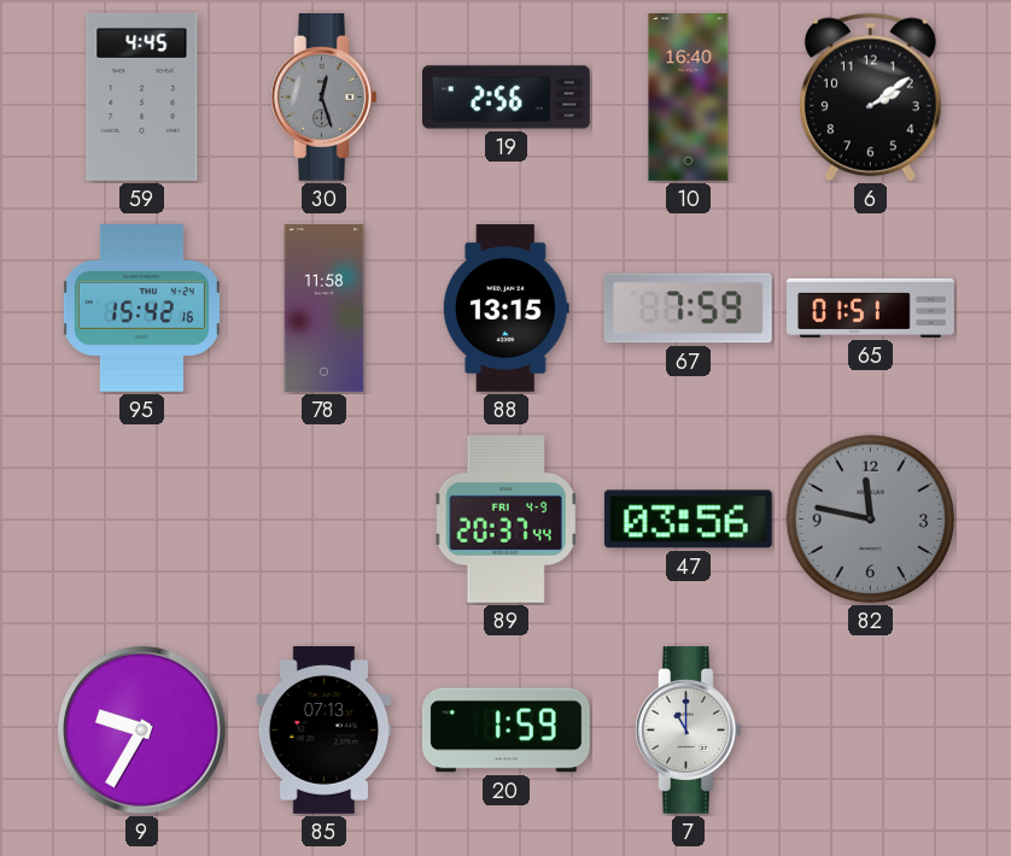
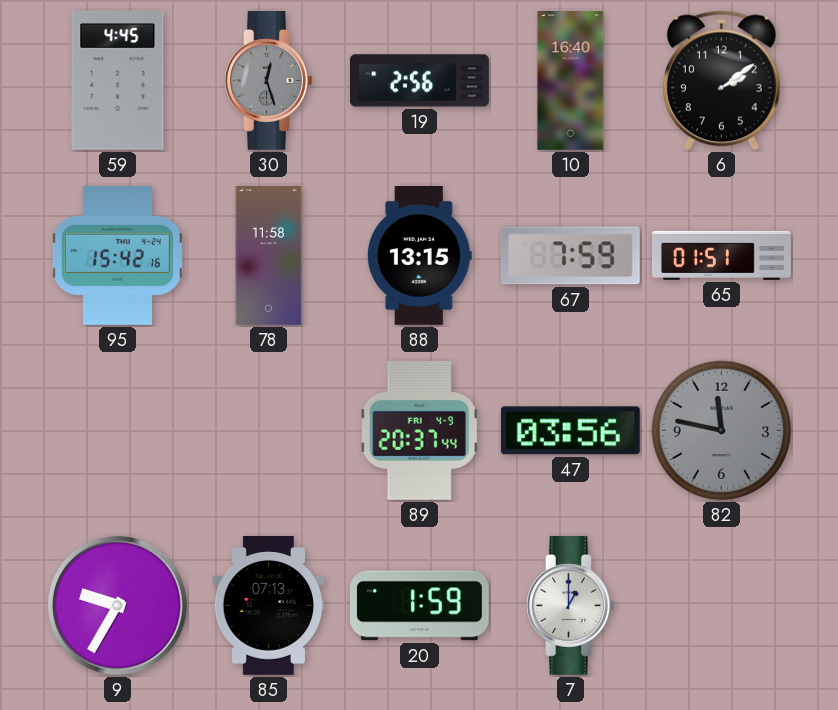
7: 11:00 -> 1:00
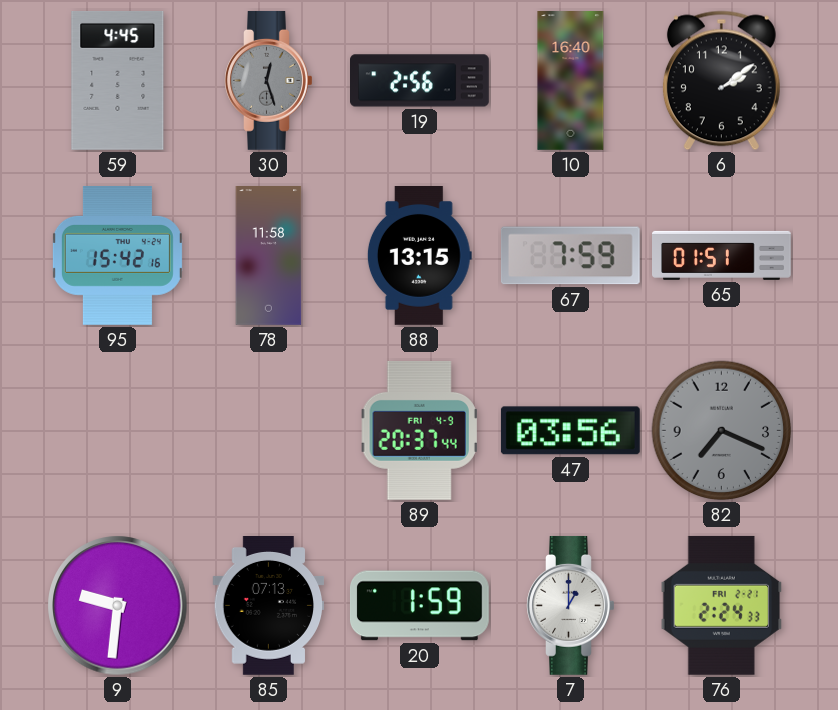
82: 11:47 -> 7:19
9: 9:35 -> 9:31
76: none -> 2:24
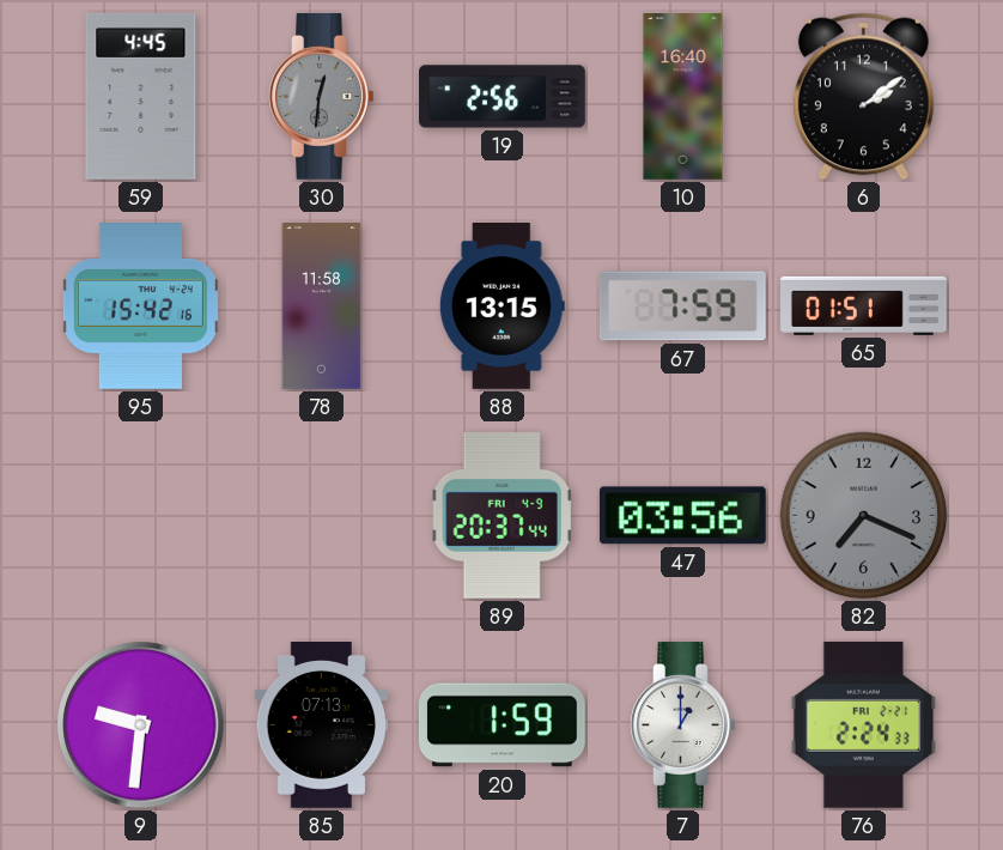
30: 12:27 -> 12:31
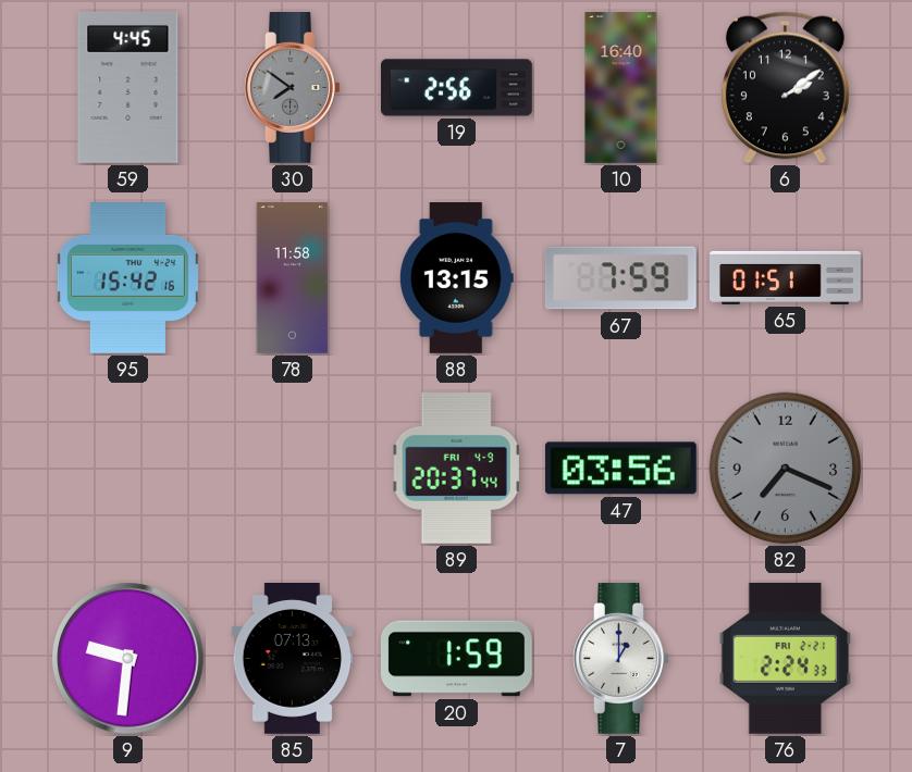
30: 12:31 -> 7:51
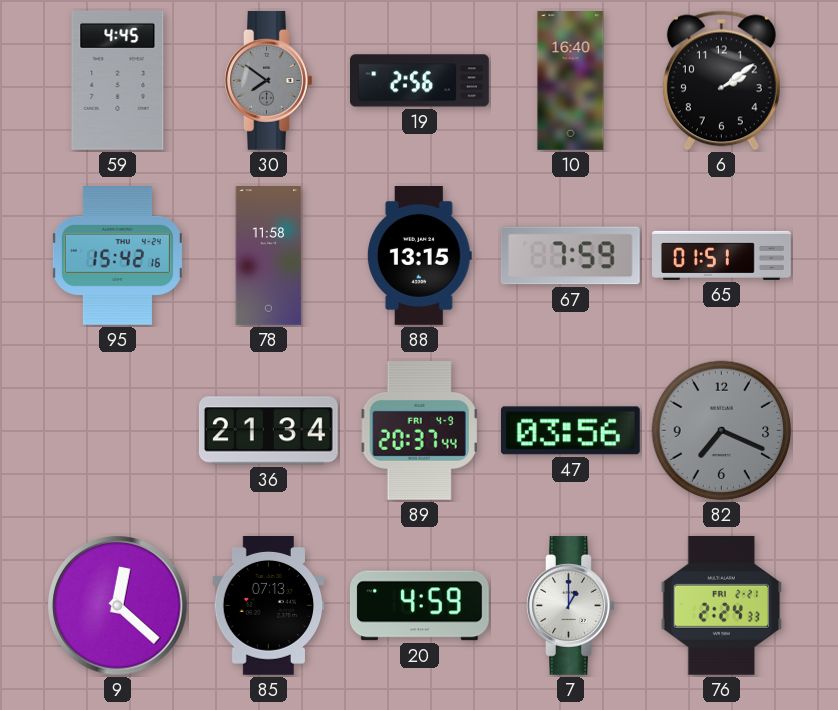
36: none -> 21:34
9: 9:31 -> 12:22
20: 1:59 -> 4:59
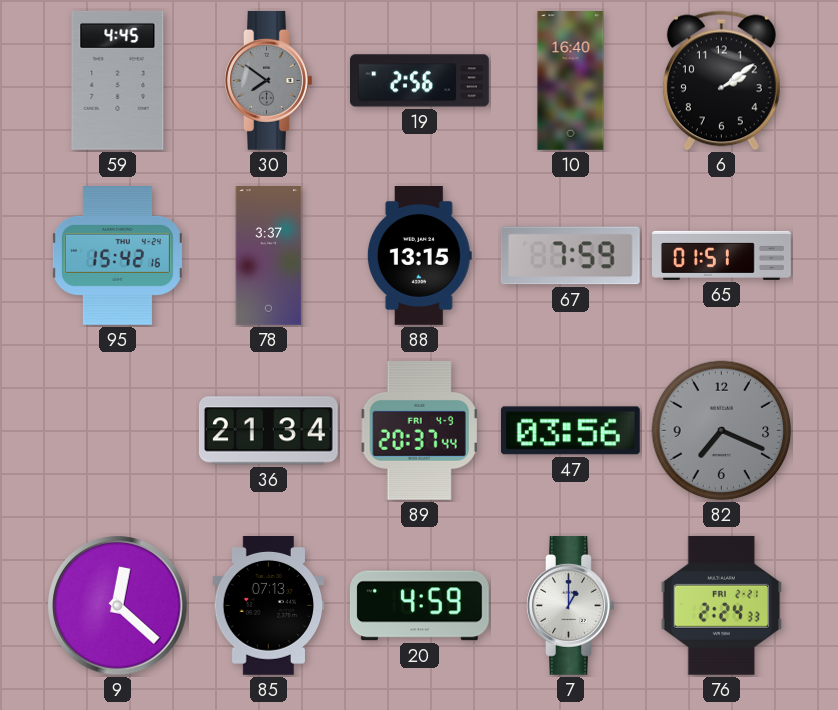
78: 11:58 -> 3:37
